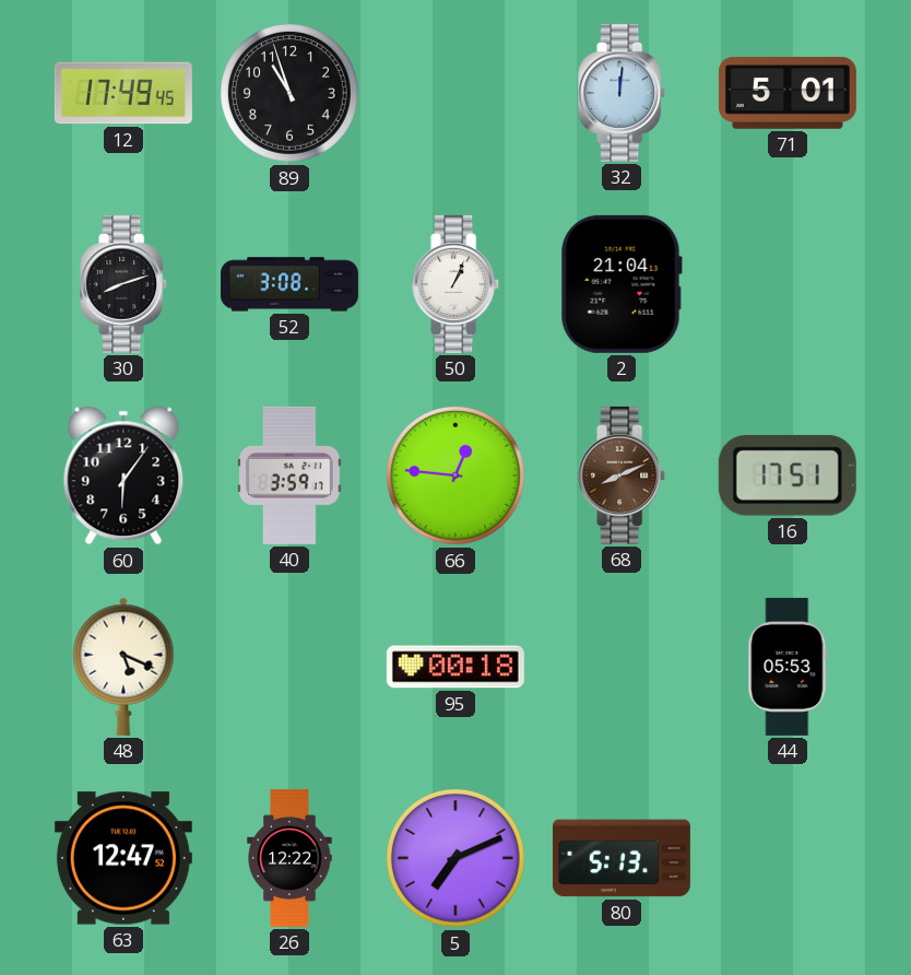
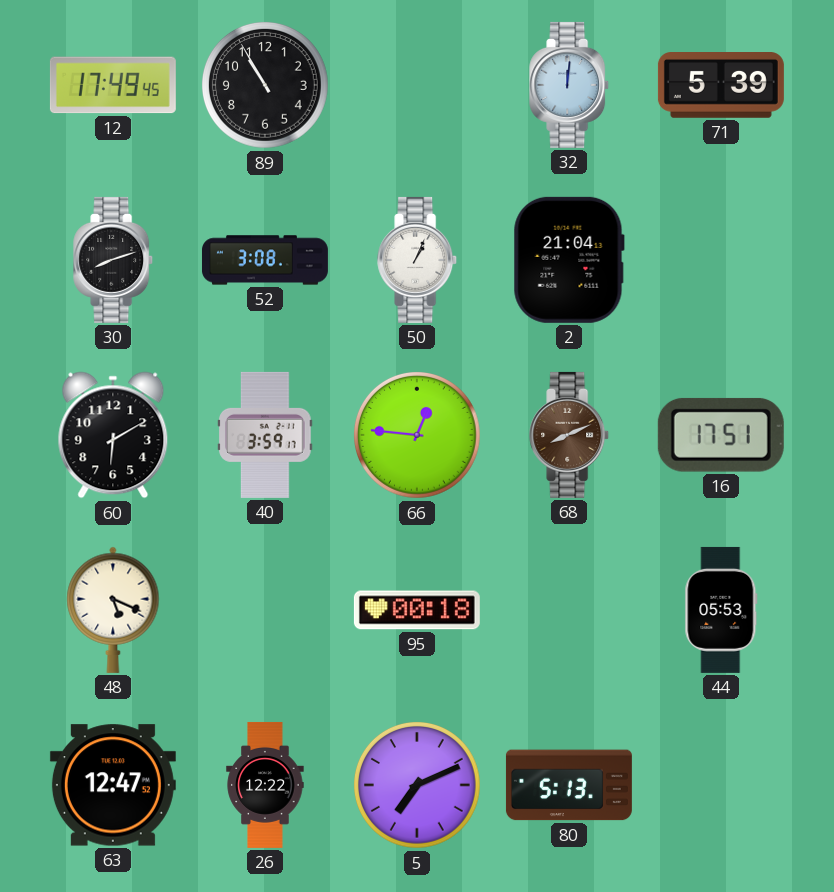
89: 10:57 -> 10:55
71: 5:01 -> 5:39
60: 6:06 -> 6:10
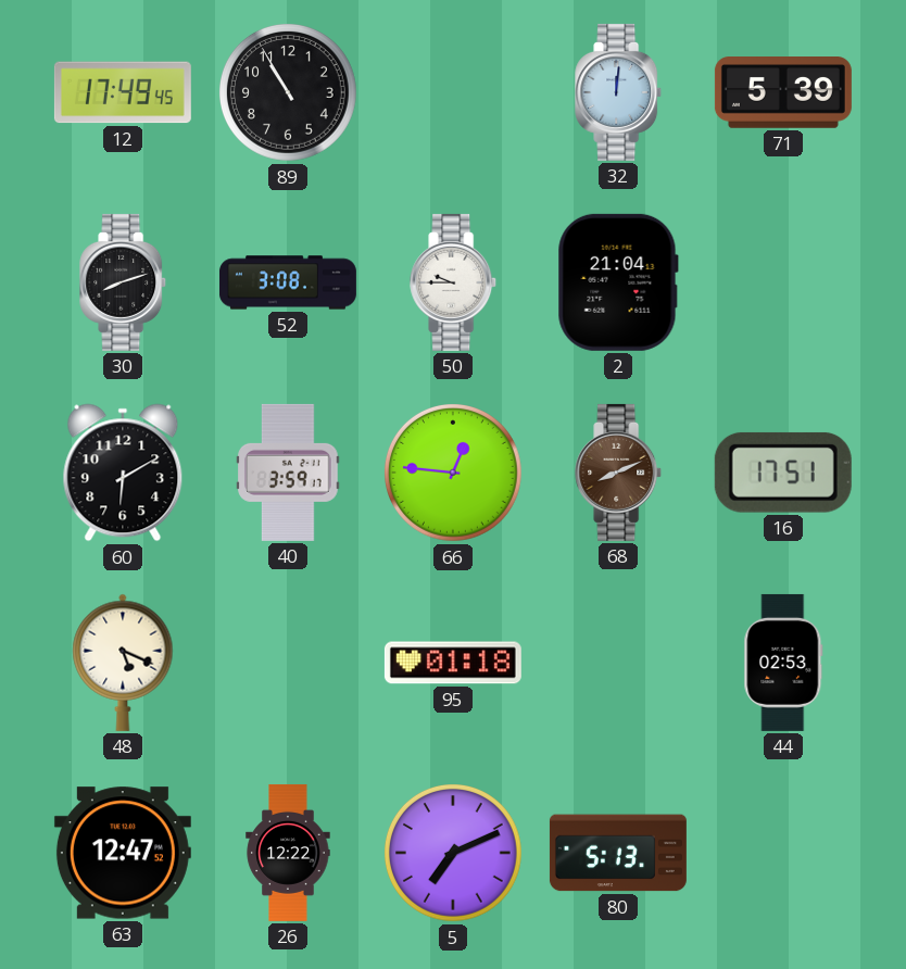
50: 1:04 -> 9:45
95: 00:18 -> 01:18
44: 05:53 -> 02:53
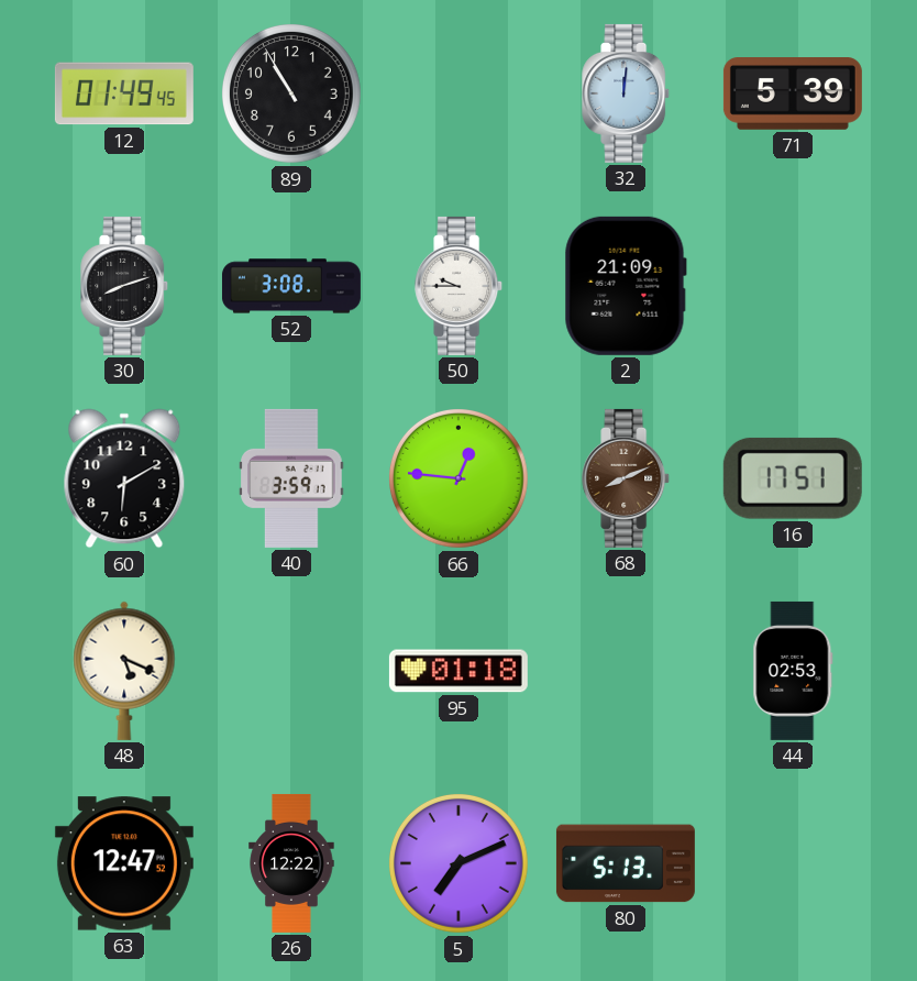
12: 17:49 -> 01:49
2: 21:04 -> 21:09
